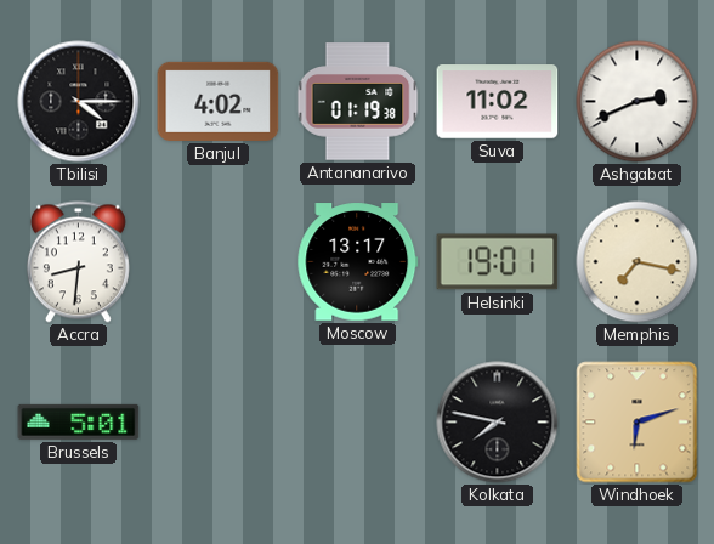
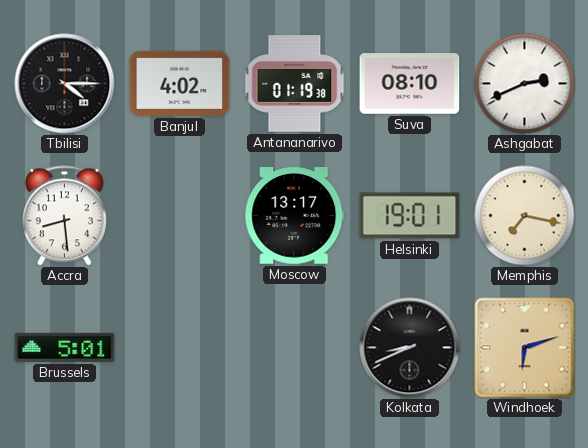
Suva: 11:02 -> 08:10
Accra: 8:31 -> 8:29
Kolkata: 7:47 -> 8:41
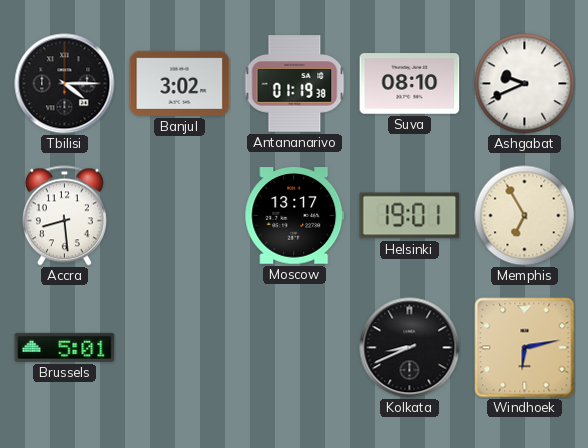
Banjul: 4:02 -> 3:02
Ashgabat: 2:41 -> 9:41
Memphis: 7:17 -> 6:55
Windhoek: 6:12 -> 6:13
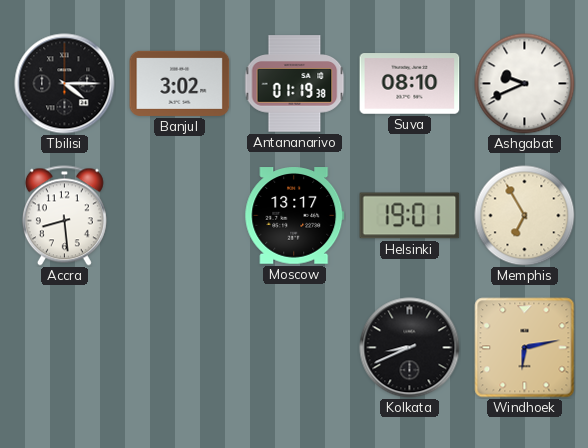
Brussels: 5:01 -> none
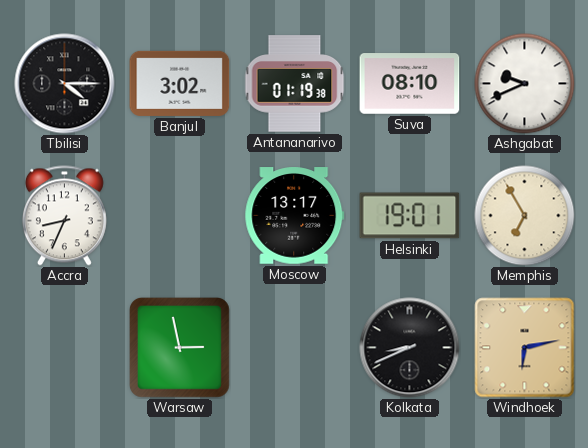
Accra: 8:29 -> 8:34
Warsaw: none -> 2:58
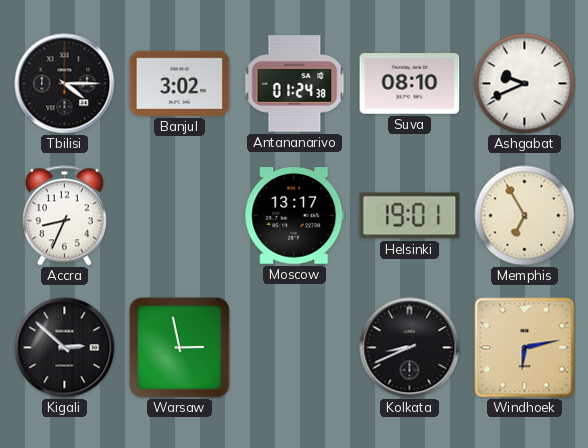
Antananarivo: 01:19 -> 01:24
Kigali: none -> 2:52
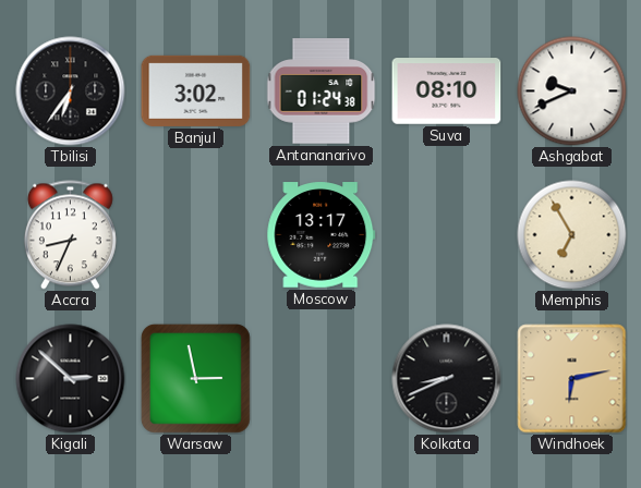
Tbilisi: 4:15 -> 6:36
Helsinki: 19:01 -> none
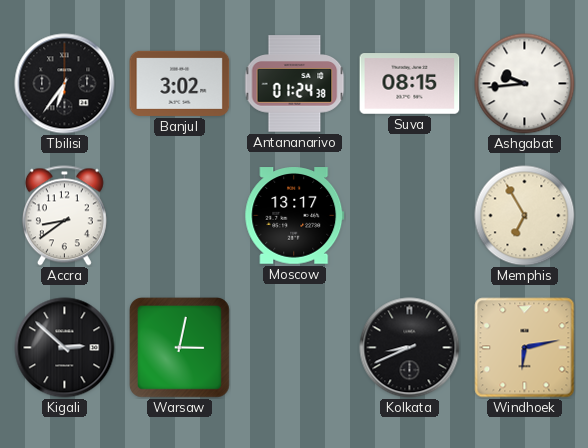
Suva: 08:10 -> 08:15
Ashgabat: 9:41 -> 9:44
Accra: 8:34 -> 8:39
Warsaw: 2:58 -> 3:02
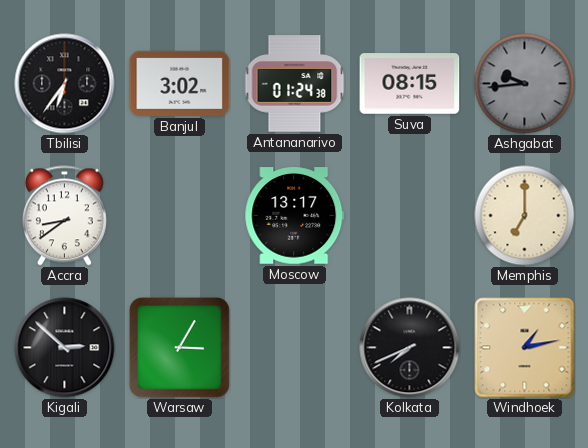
Ashgabat dial: white -> grey
Memphis: 6:55 -> 7:00
Warsaw: 3:02 -> 3:05
Kolkata: 8:41 -> 7:41
Windhoek: 6:13 -> 1:13
